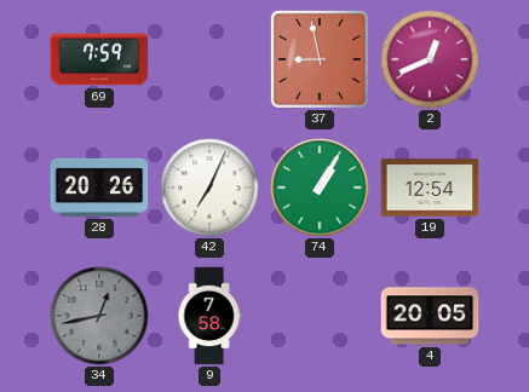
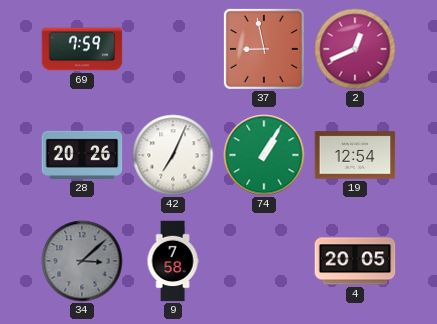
34: 12:43 -> 3:08
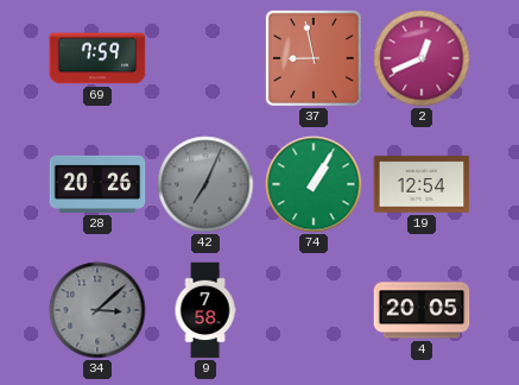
42 dial: white -> grey
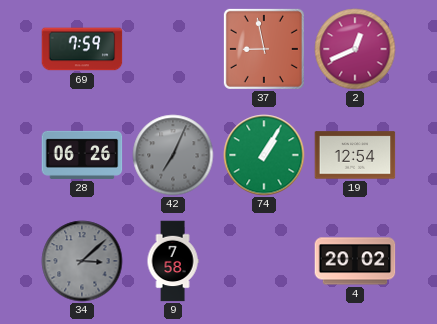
28: 20:26 -> 06:26
4: 20:05 -> 20:02
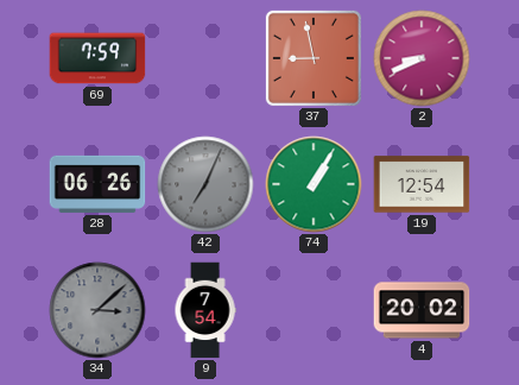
2: 12:41 -> 8:41
9: 7:58 -> 7:54
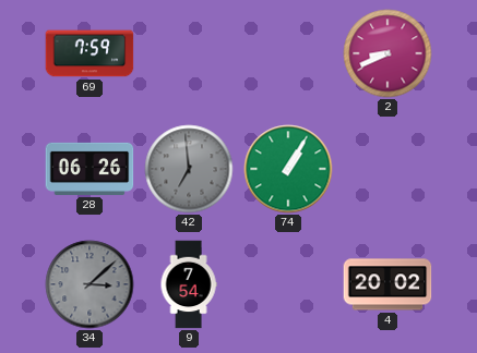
37: 8:58 -> none
42: 7:04 -> 6:59
19: 12:54 -> none
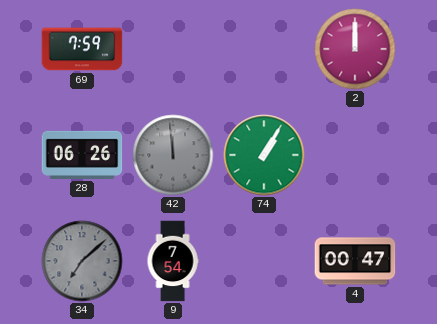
2: 8:41 -> 12:00
42: 6:59 -> 11:59
34: 3:08 -> 7:08
4: 20:02 -> 00:47
